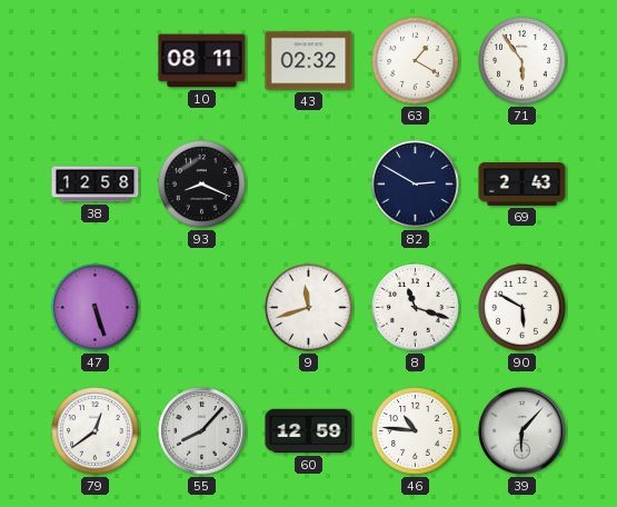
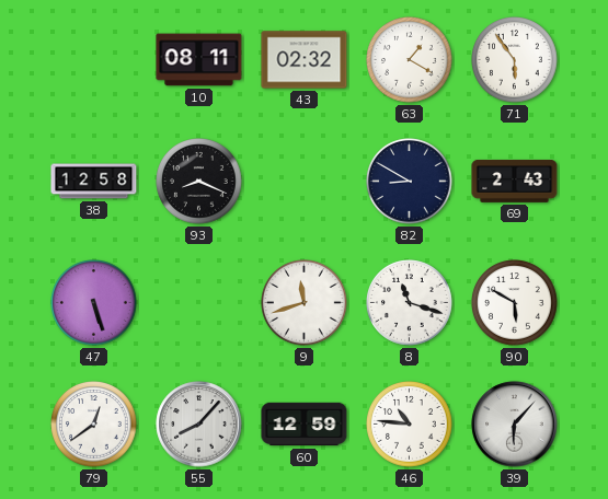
82: 2:50 -> 8:50
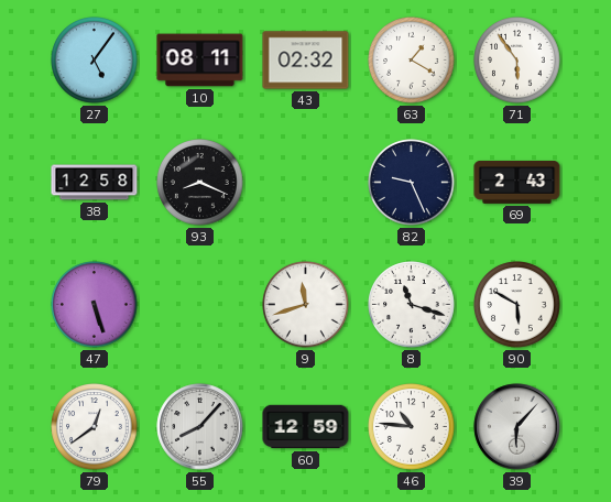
27: none -> 5:06
82: 8:50 -> 9:26
